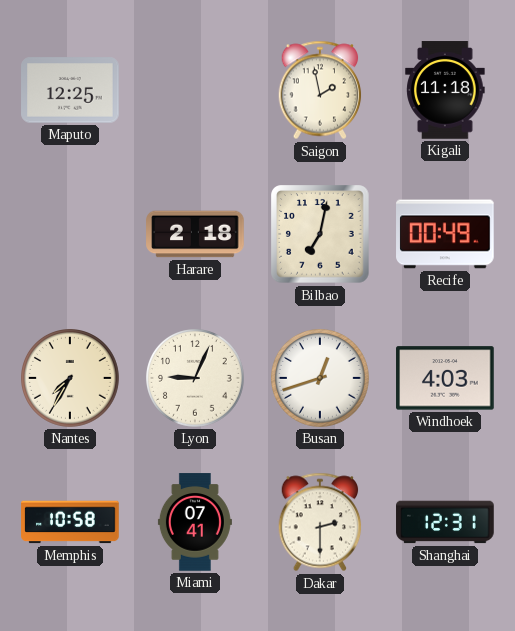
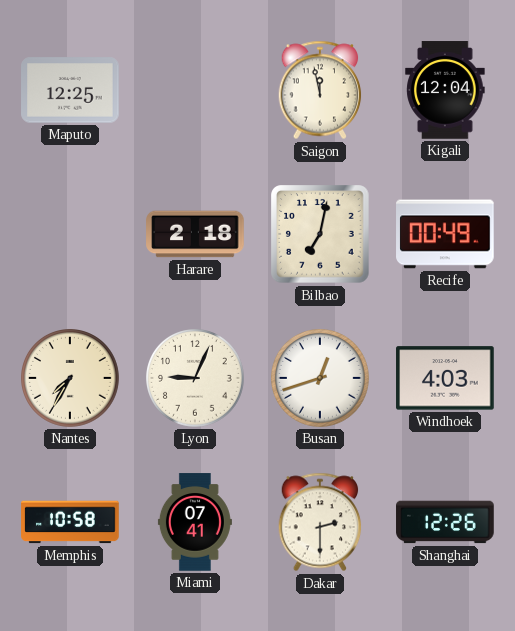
Saigon: 1:58 -> 11:58
Kigali: 11:18 -> 12:04
Shanghai: 12:31 -> 12:26
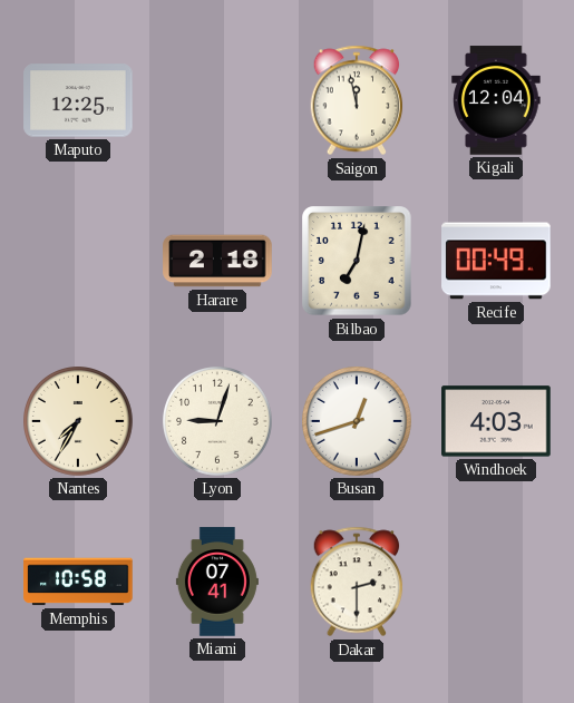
Lyon: 9:04 -> 9:03
Shanghai: 12:26 -> none
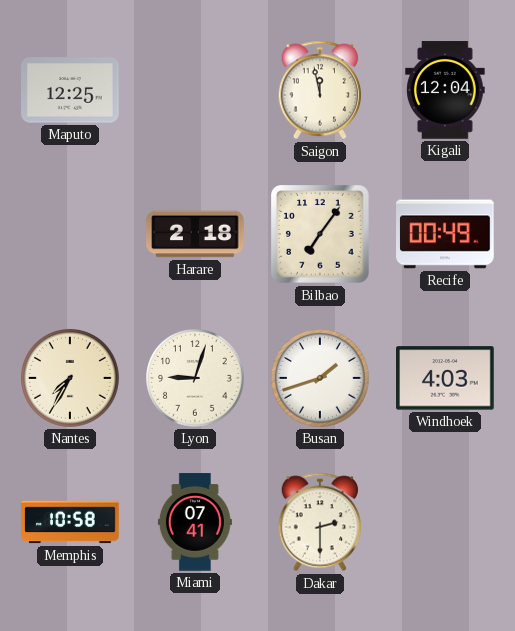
Bilbao: 7:02 -> 7:06
Busan: 12:42 -> 1:42
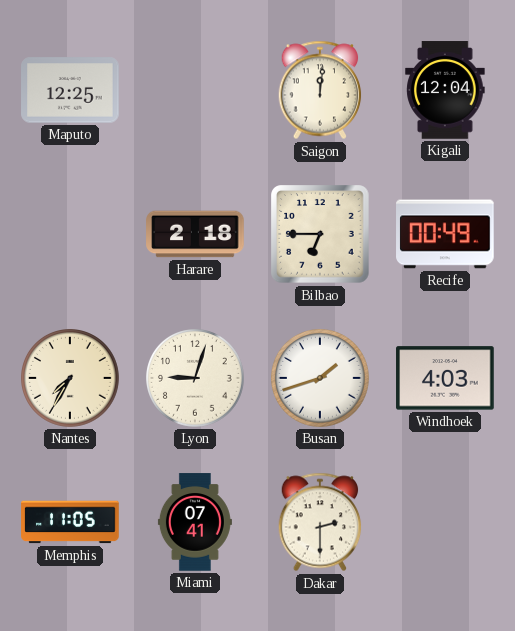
Saigon: 11:58 -> 12:01
Bilbao: 7:06 -> 6:45
Memphis: 10:58 -> 11:05
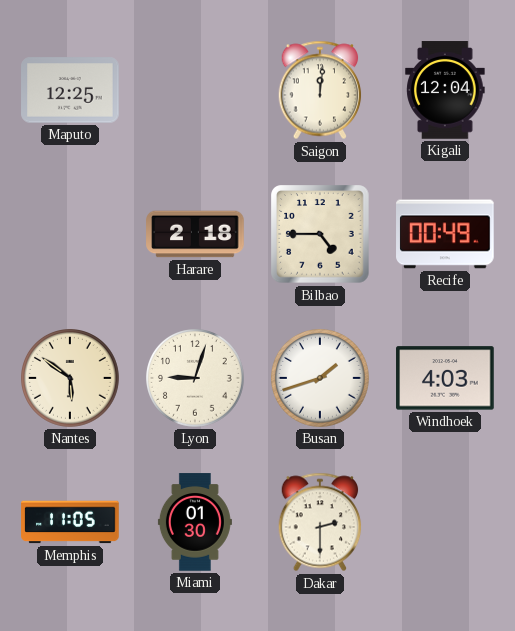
Bilbao: 6:45 -> 4:45
Nantes: 7:35 -> 5:51
Miami: 07:41 -> 01:30
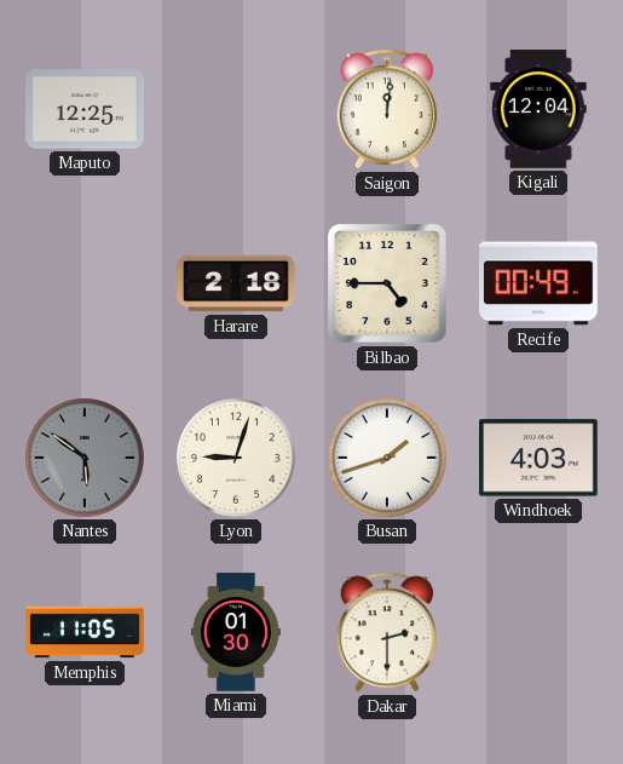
Nantes dial: cream -> grey
